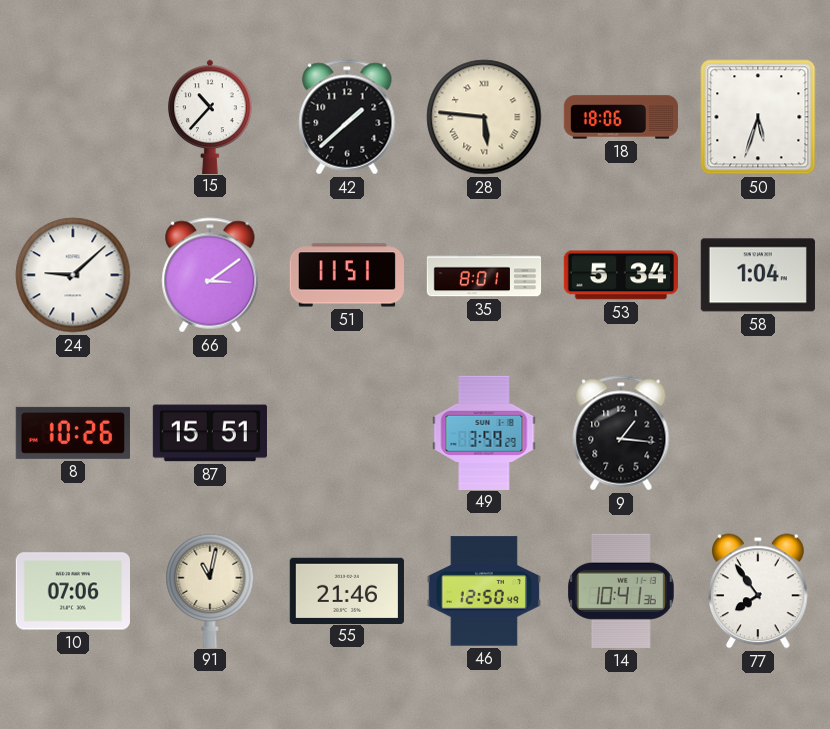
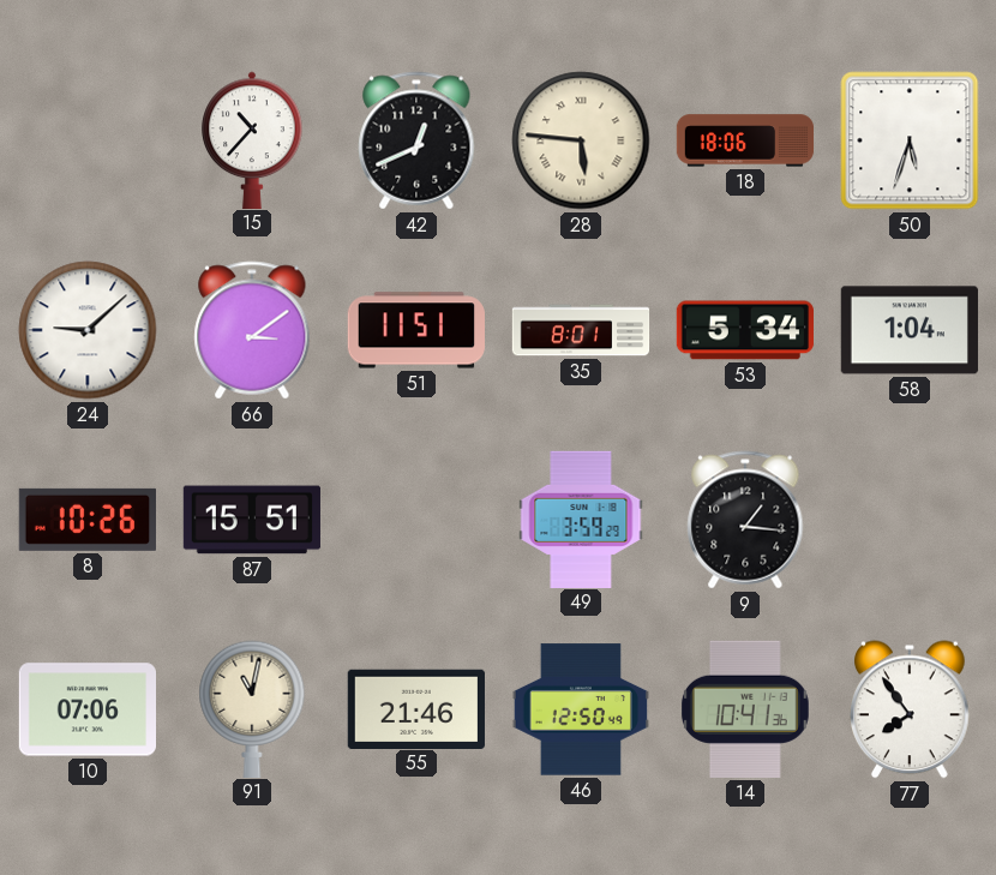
42: 1:38 -> 12:41
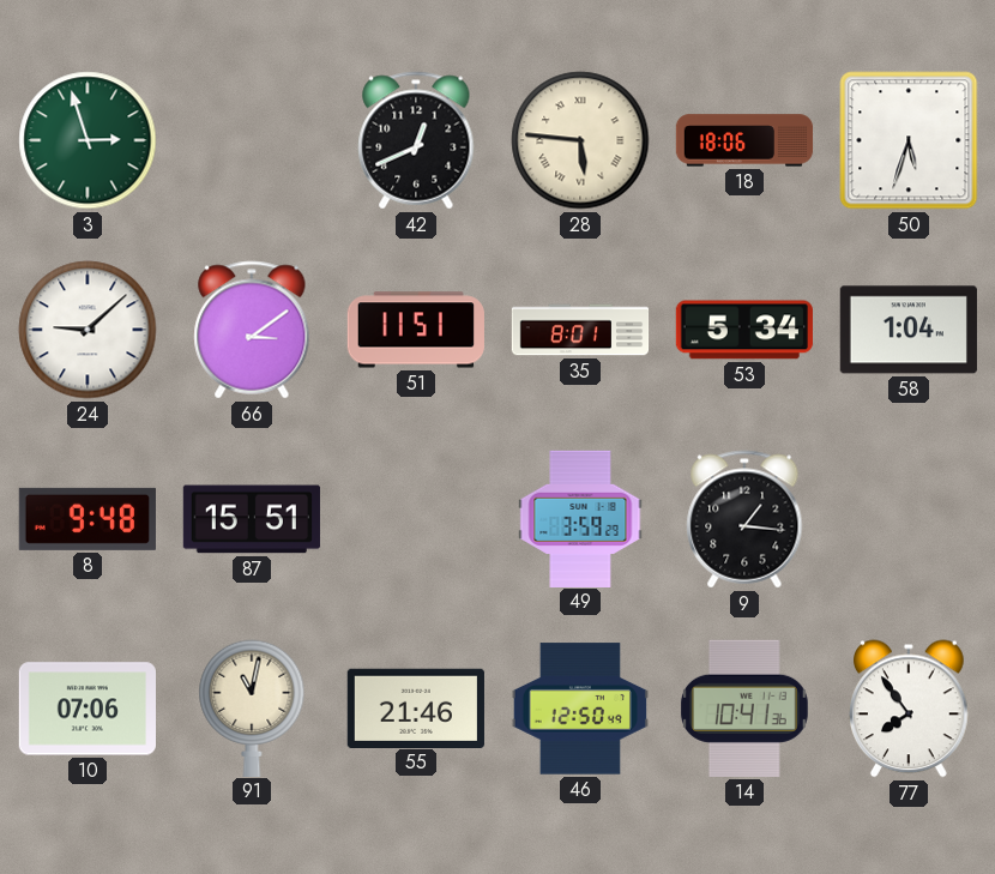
3: none -> 2:57
15: 10:37 -> none
8: 10:26 -> 9:48
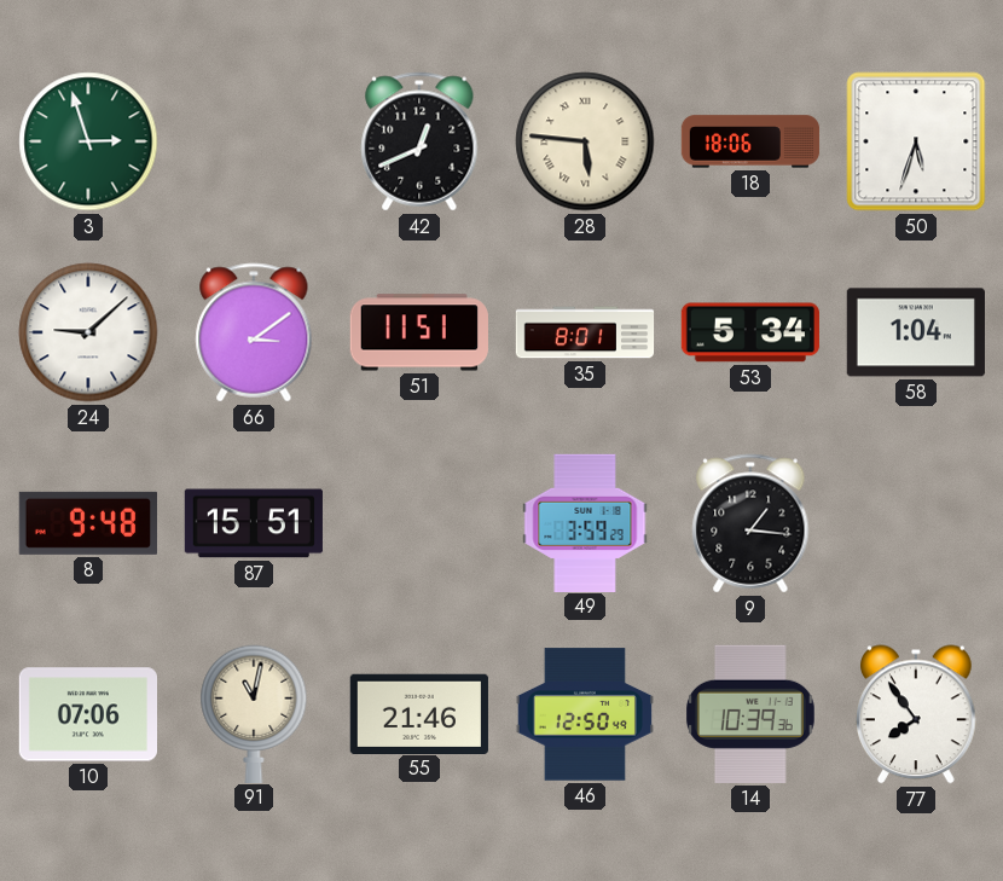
14: 10:41 -> 10:39
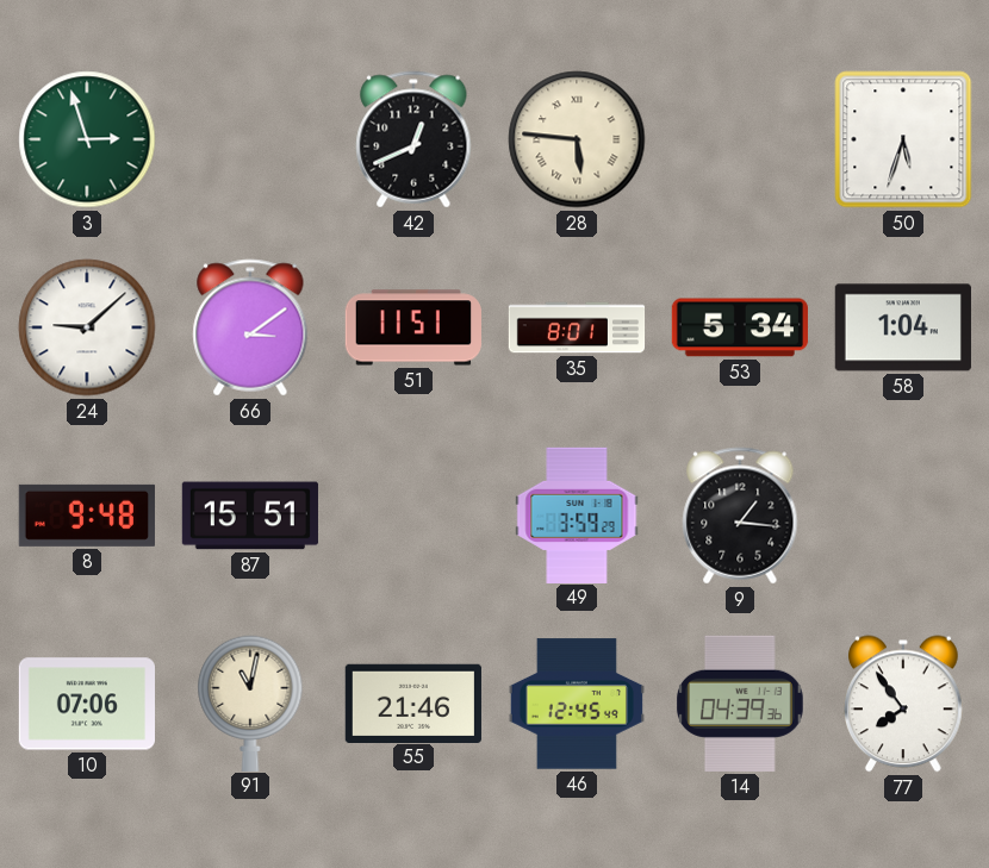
18: 18:06 -> none
46: 12:50 -> 12:45
14: 10:39 -> 04:39
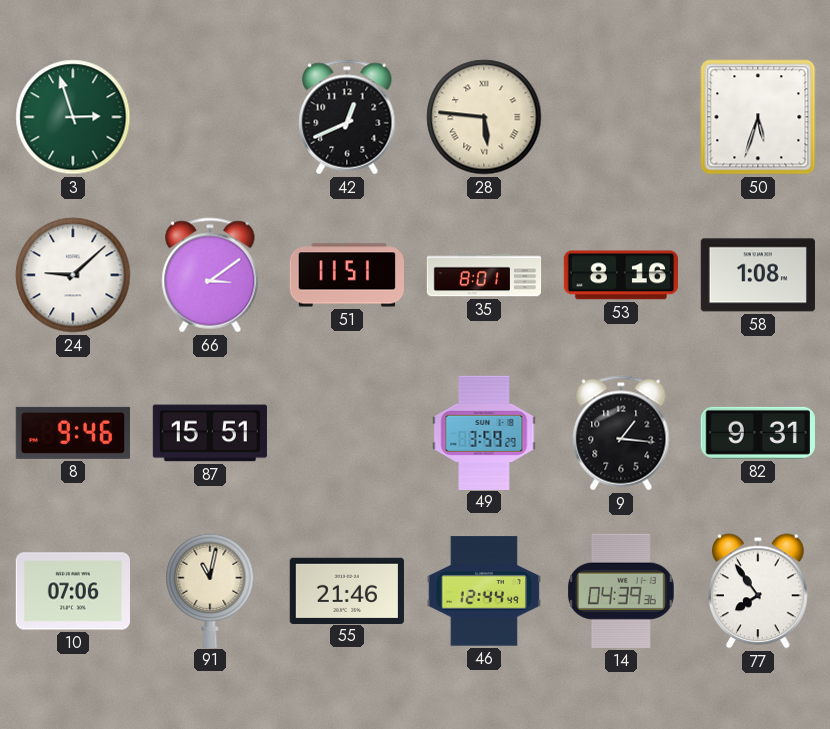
53: 5:34 -> 8:16
58: 1:04 -> 1:08
8: 9:48 -> 9:46
82: none -> 9:31
46: 12:45 -> 12:44
